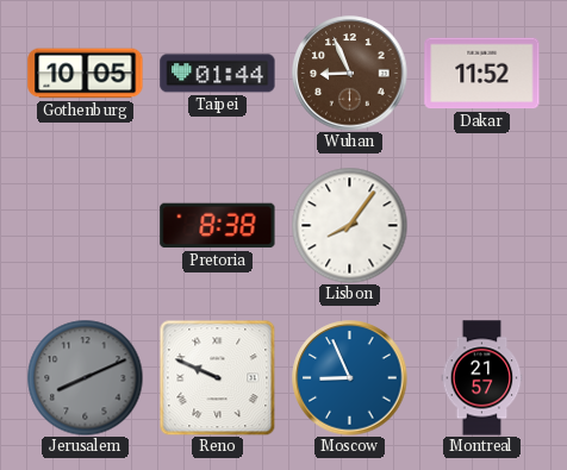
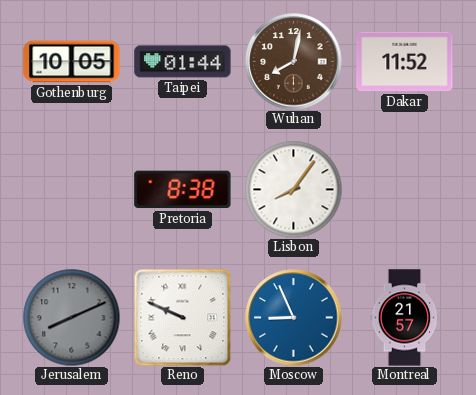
Wuhan: 8:56 -> 8:02
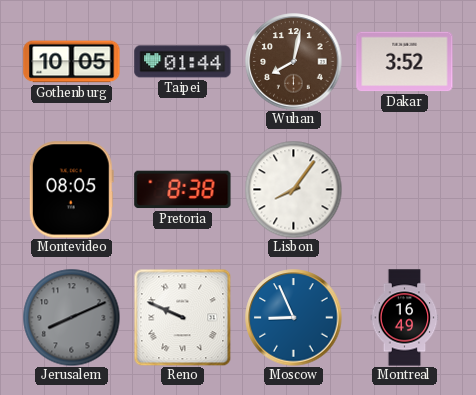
Dakar: 11:52 -> 3:52
Montevideo: none -> 08:05
Montreal: 21:57 -> 16:49
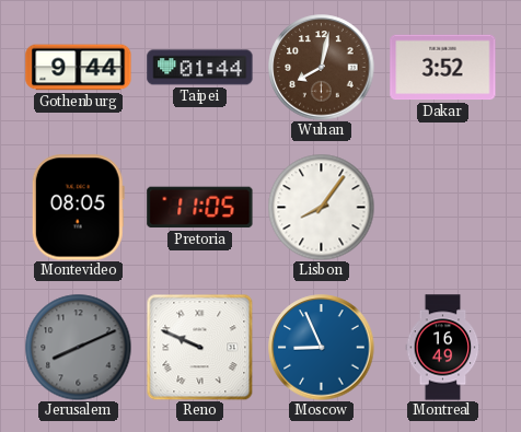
Gothenburg: 10:05 -> 9:44
Pretoria: 8:38 -> 11:05
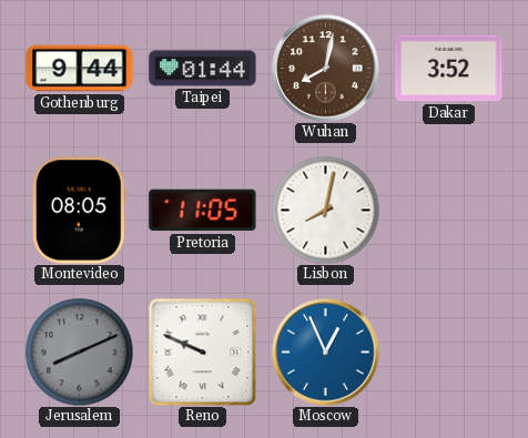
Lisbon: 8:06 -> 8:02
Moscow: 8:56 -> 12:56
Montreal: 16:49 -> none
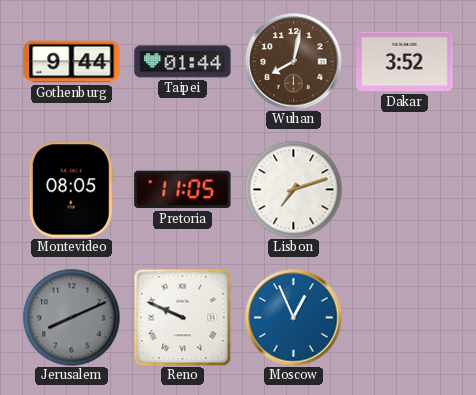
Lisbon: 8:02 -> 7:12
